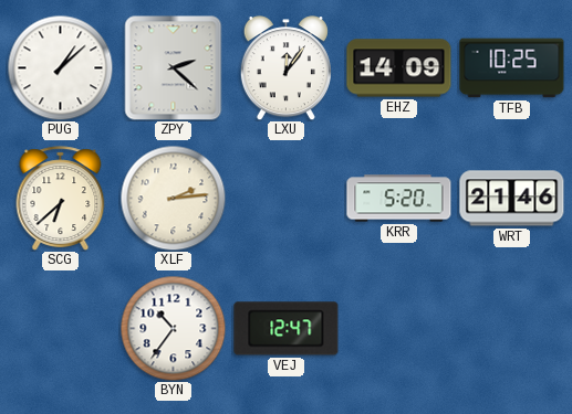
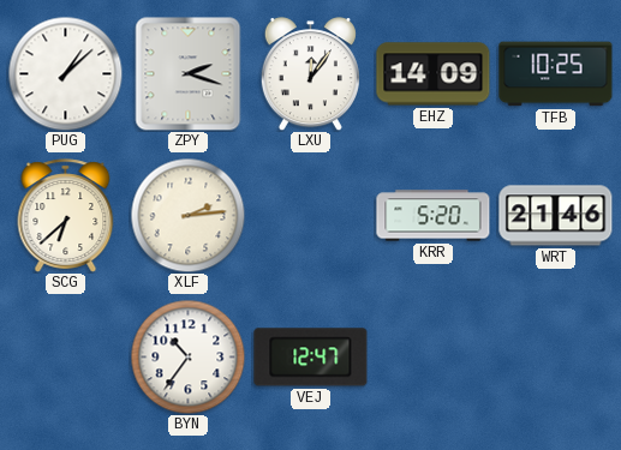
ZPY: 2:22 -> 2:18
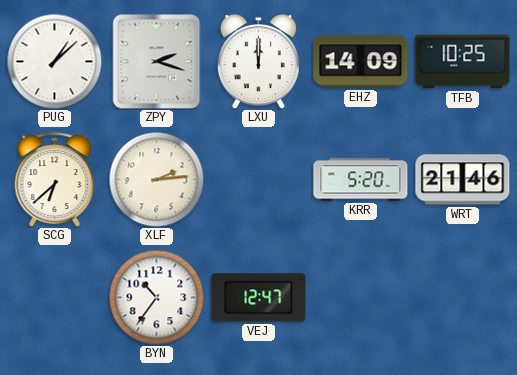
LXU: 12:06 -> 12:00
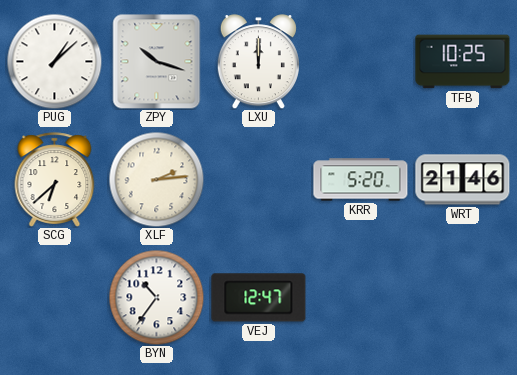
ZPY: 2:18 -> 10:18
EHZ: 14:09 -> none
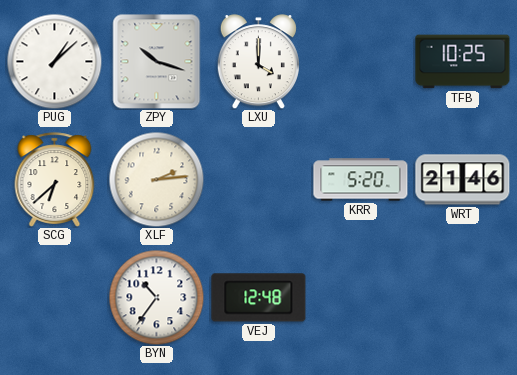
LXU: 12:00 -> 4:00
VEJ: 12:47 -> 12:48
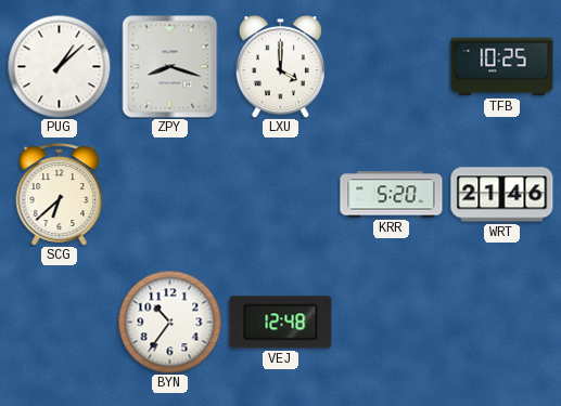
ZPY: 10:18 -> 8:18
XLF: 2:14 -> none
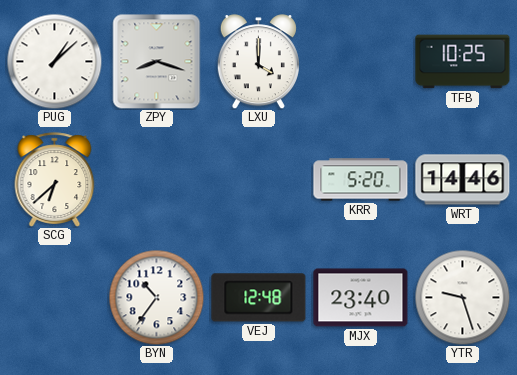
WRT: 21:46 -> 14:46
MJX: none -> 23:40
YTR: none -> 9:27
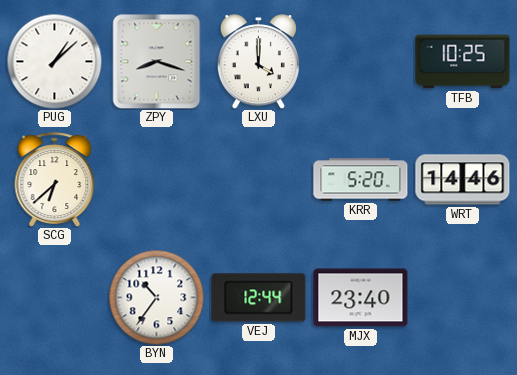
VEJ: 12:48 -> 12:44
YTR: 9:27 -> none
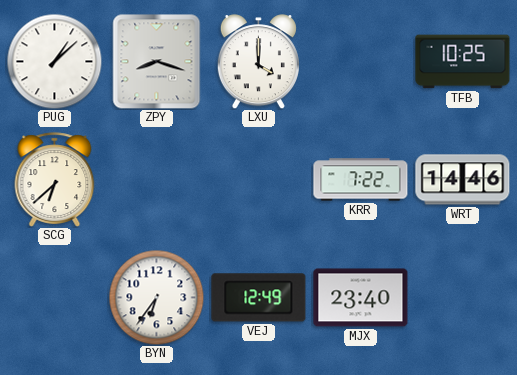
KRR: 5:20 -> 7:22
BYN: 10:36 -> 6:36
VEJ: 12:44 -> 12:49
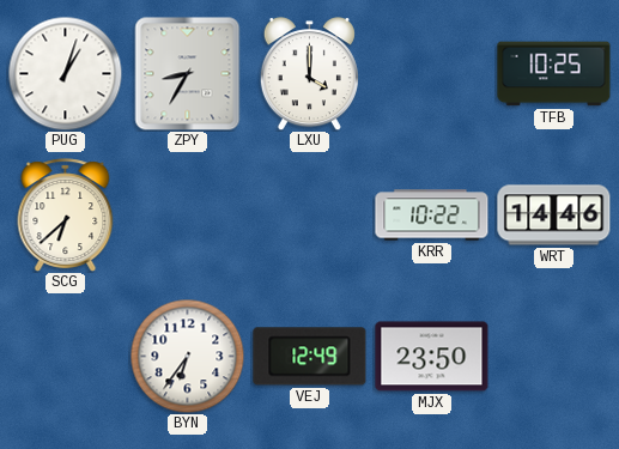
PUG: 1:08 -> 1:03
ZPY: 8:18 -> 8:35
KRR: 7:22 -> 10:22
MJX: 23:40 -> 23:50
